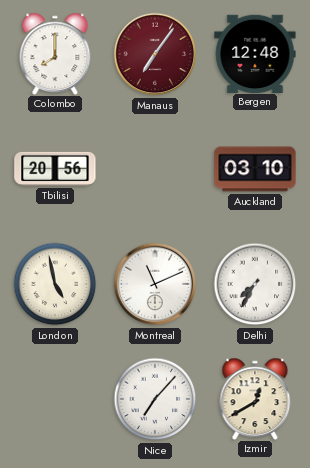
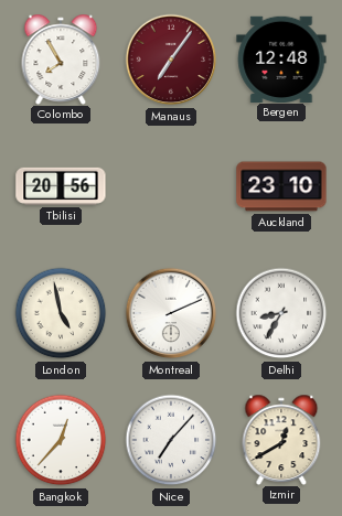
Colombo: 8:00 -> 7:55
Auckland: 03:10 -> 23:10
Montreal: 11:11 -> 2:11
Delhi: 7:35 -> 8:35
Bangkok: none -> 12:37
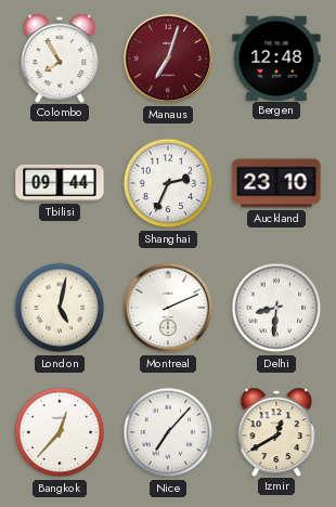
Manaus: 7:06 -> 7:03
Tbilisi: 20:56 -> 09:44
Shanghai: none -> 2:34
London: 4:58 -> 5:02
Delhi: 8:35 -> 8:31
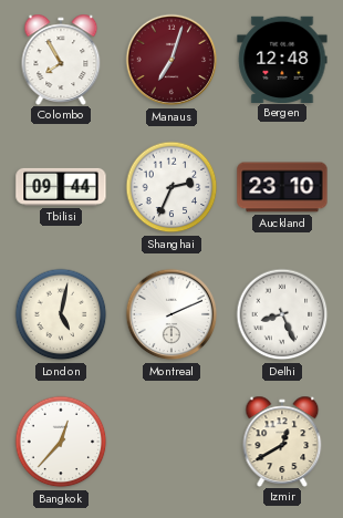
Delhi: 8:31 -> 8:26
Nice: 7:07 -> none
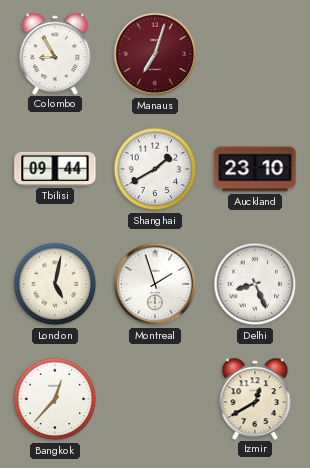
Colombo: 7:55 -> 8:55
Bergen: 12:48 -> none
Shanghai: 2:34 -> 1:40
Montreal: 2:11 -> 1:57
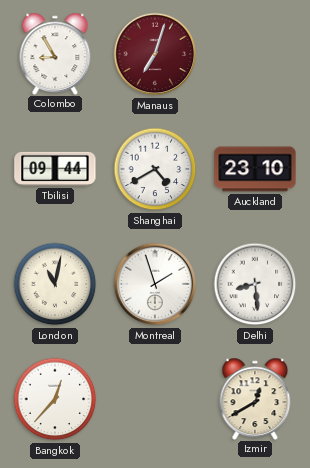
Shanghai: 1:40 -> 4:40
London: 5:02 -> 11:02
Delhi: 8:26 -> 8:29
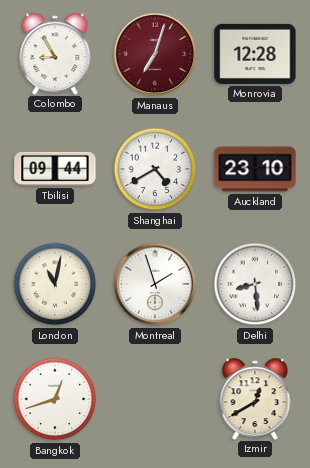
Monrovia: none -> 12:28
Bangkok: 12:37 -> 12:42
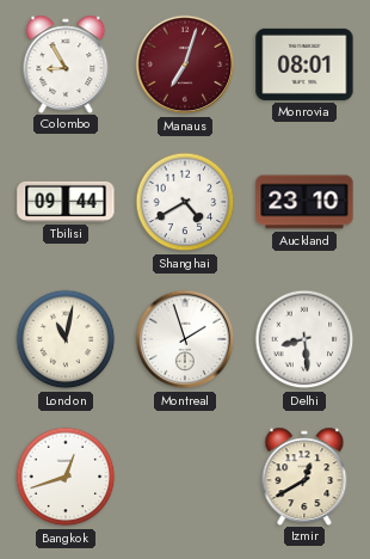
Monrovia: 12:28 -> 08:01
